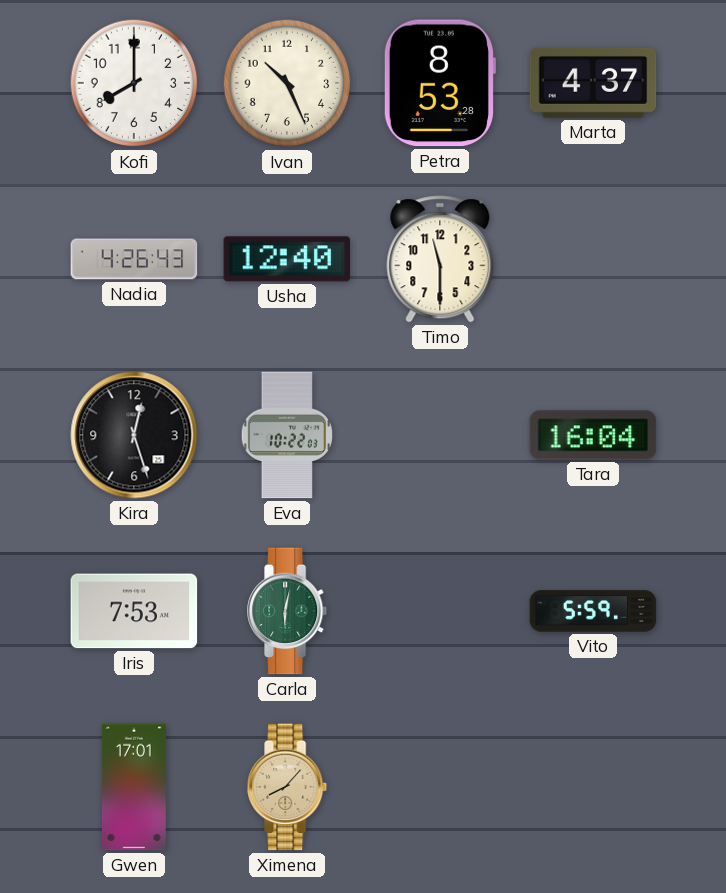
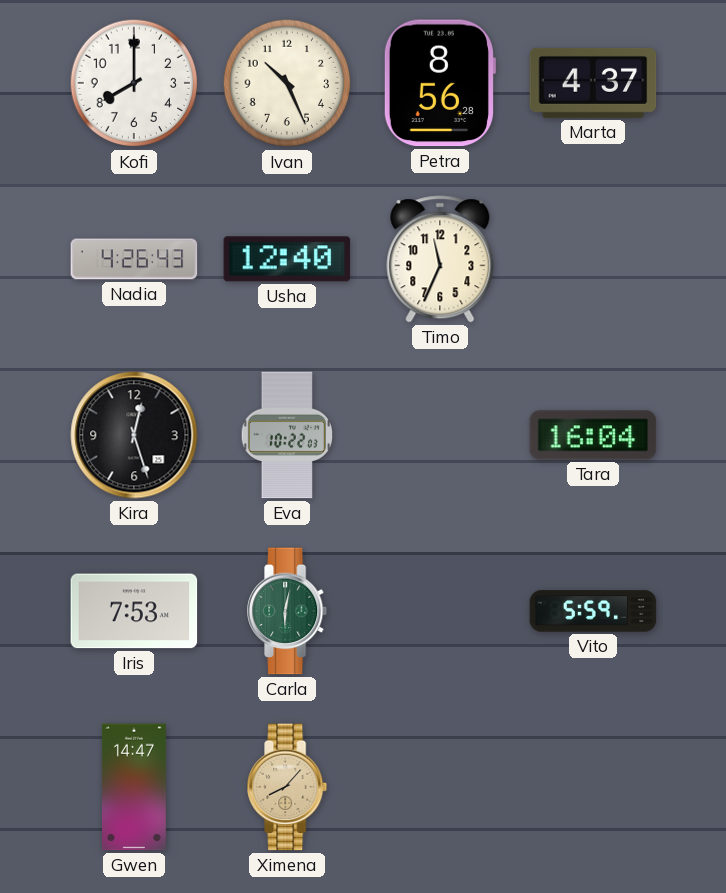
Petra: 8:53 -> 8:56
Timo: 11:30 -> 11:34
Gwen: 17:01 -> 14:47
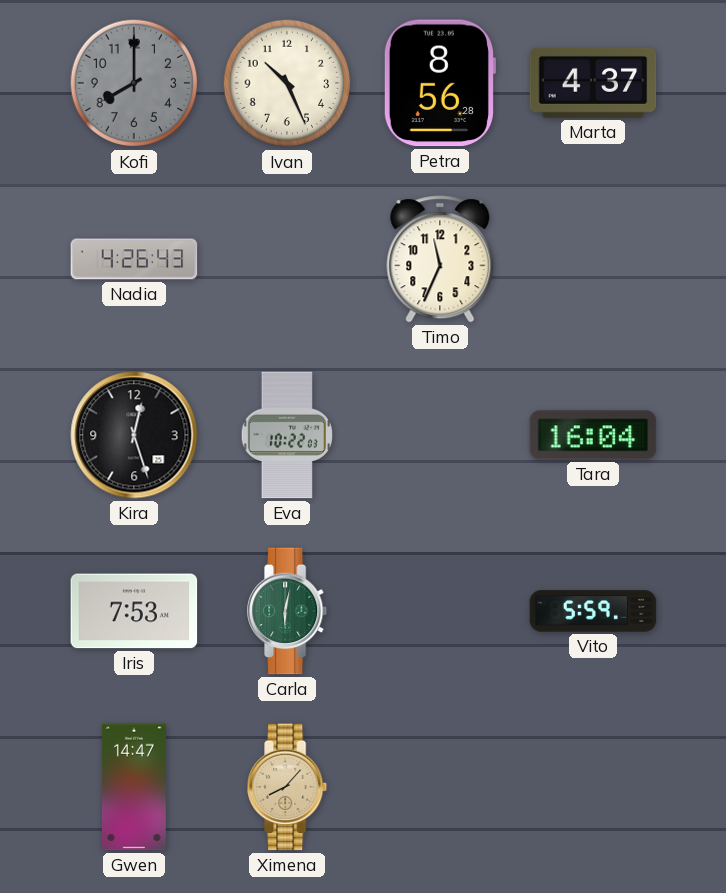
Kofi dial: white -> grey
Usha: 12:40 -> none
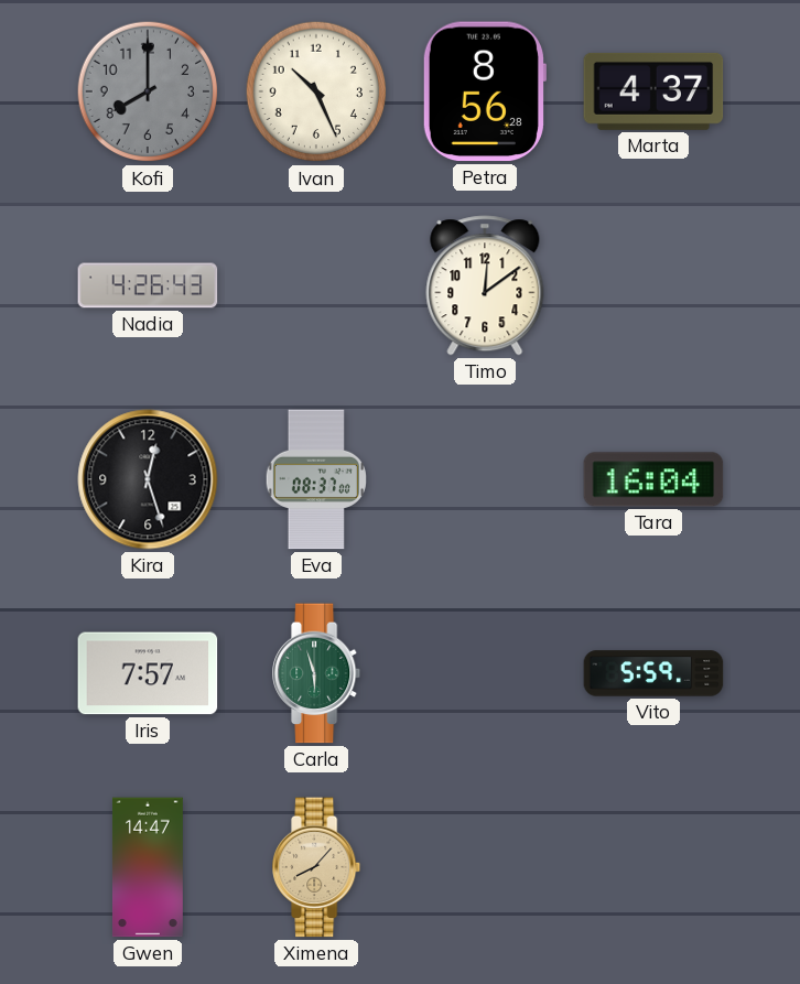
Timo: 11:34 -> 12:09
Eva: 10:22 -> 08:37
Iris: 7:53 -> 7:57
Carla: 6:02 -> 5:57
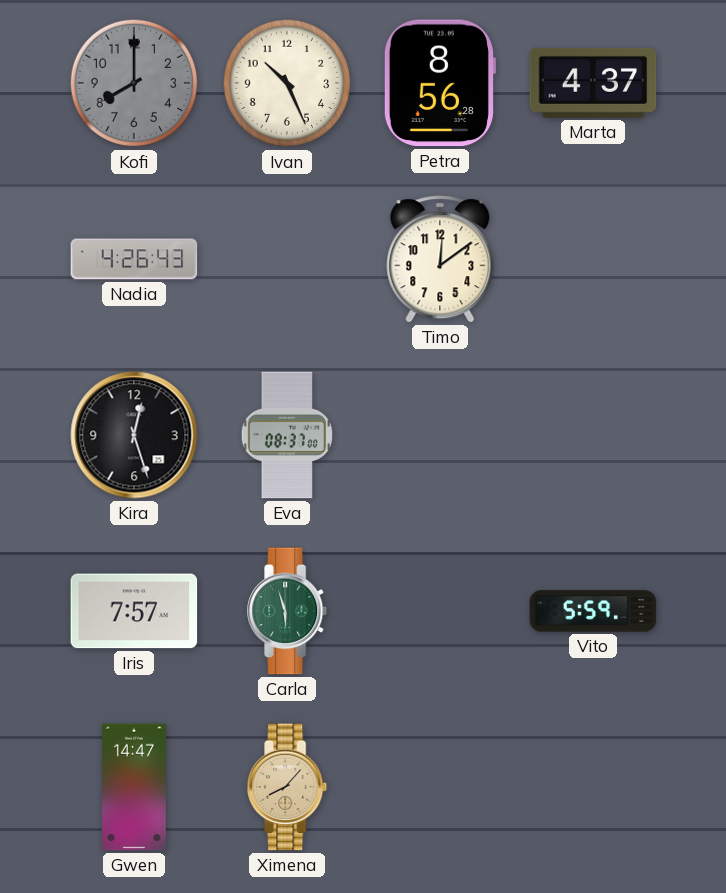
Tara: 16:04 -> none
